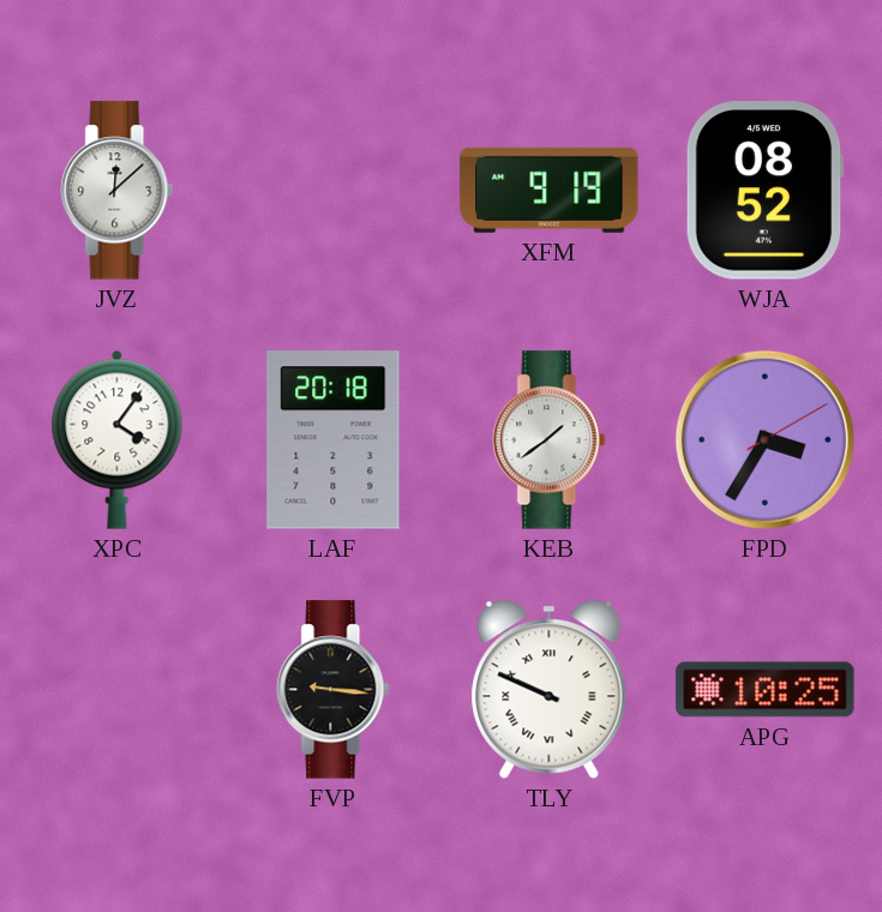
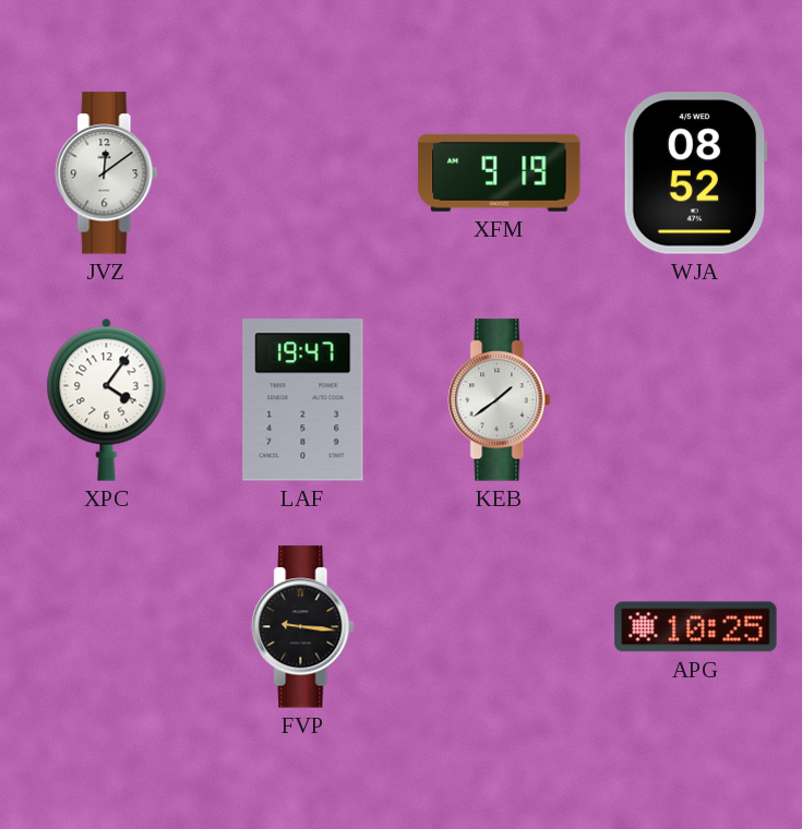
JVZ: 12:08 -> 12:09
LAF: 20:18 -> 19:47
FPD: 3:35 -> none
TLY: 9:49 -> none
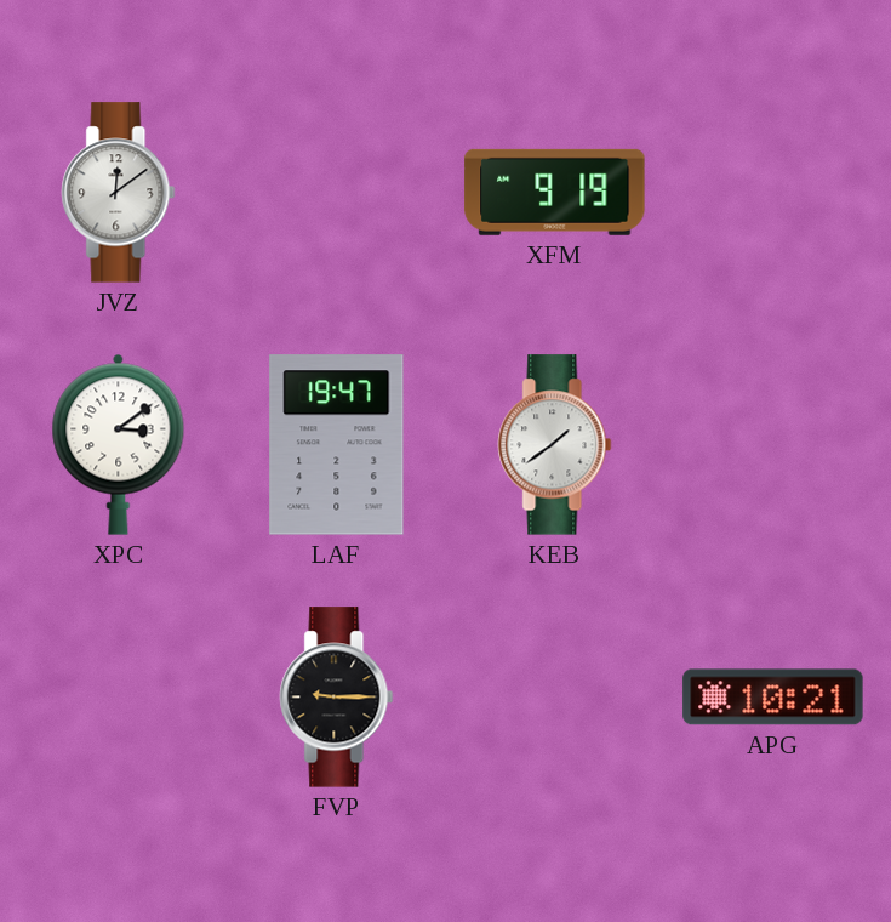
WJA: 08:52 -> none
XPC: 4:06 -> 3:09
FVP: 9:16 -> 9:15
APG: 10:25 -> 10:21
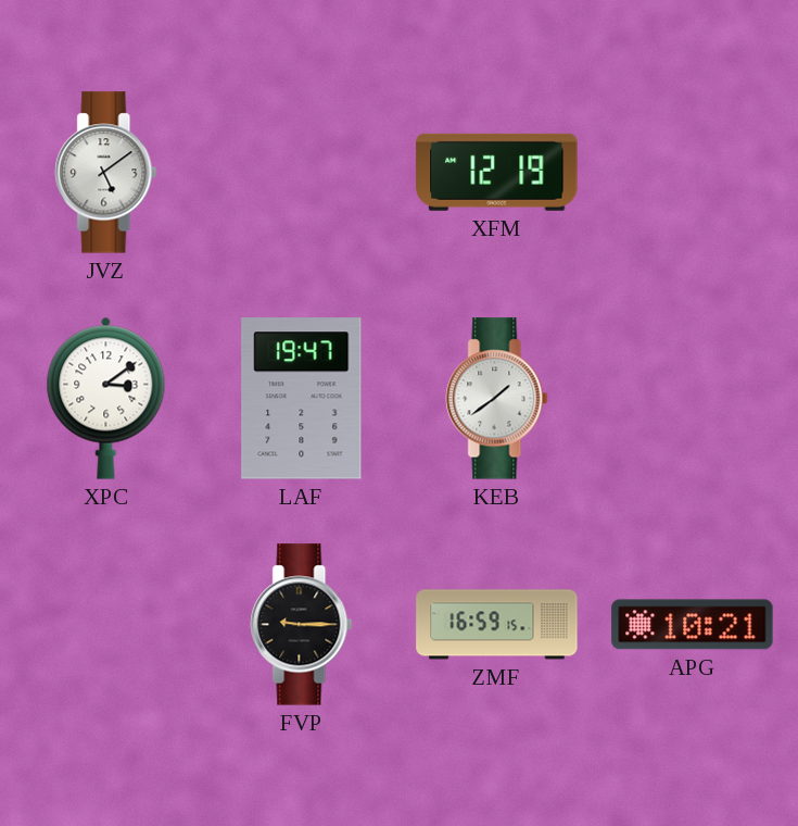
JVZ: 12:09 -> 5:09
XFM: 9:19 -> 12:19
ZMF: none -> 16:59
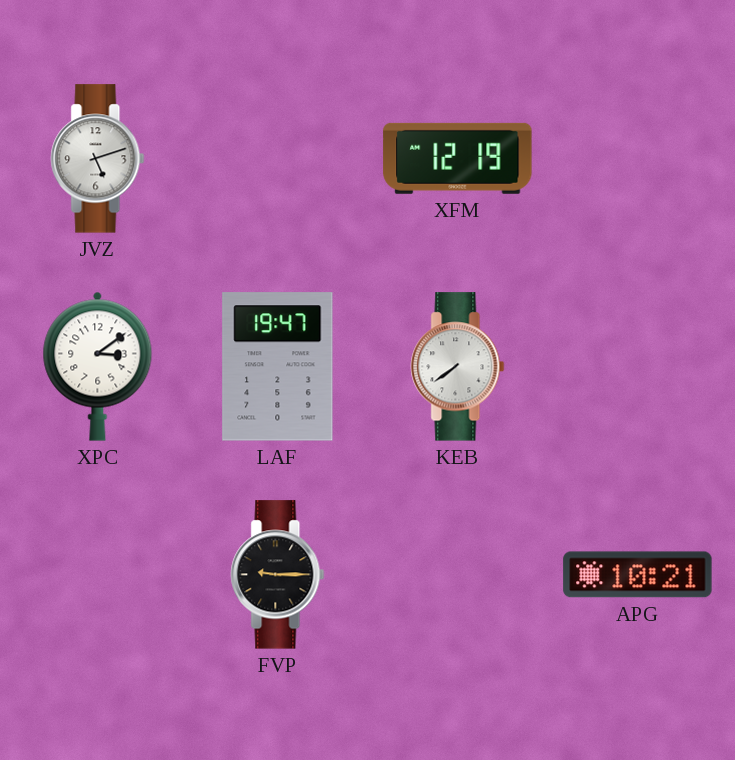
JVZ: 5:09 -> 5:12
KEB: 1:39 -> 7:39
ZMF: 16:59 -> none
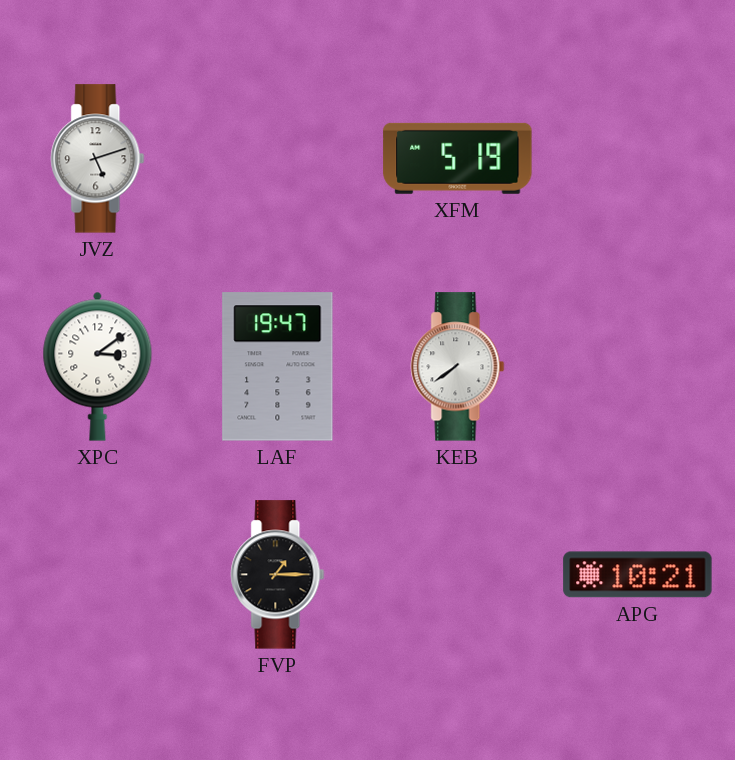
XFM: 12:19 -> 5:19
FVP: 9:15 -> 1:15
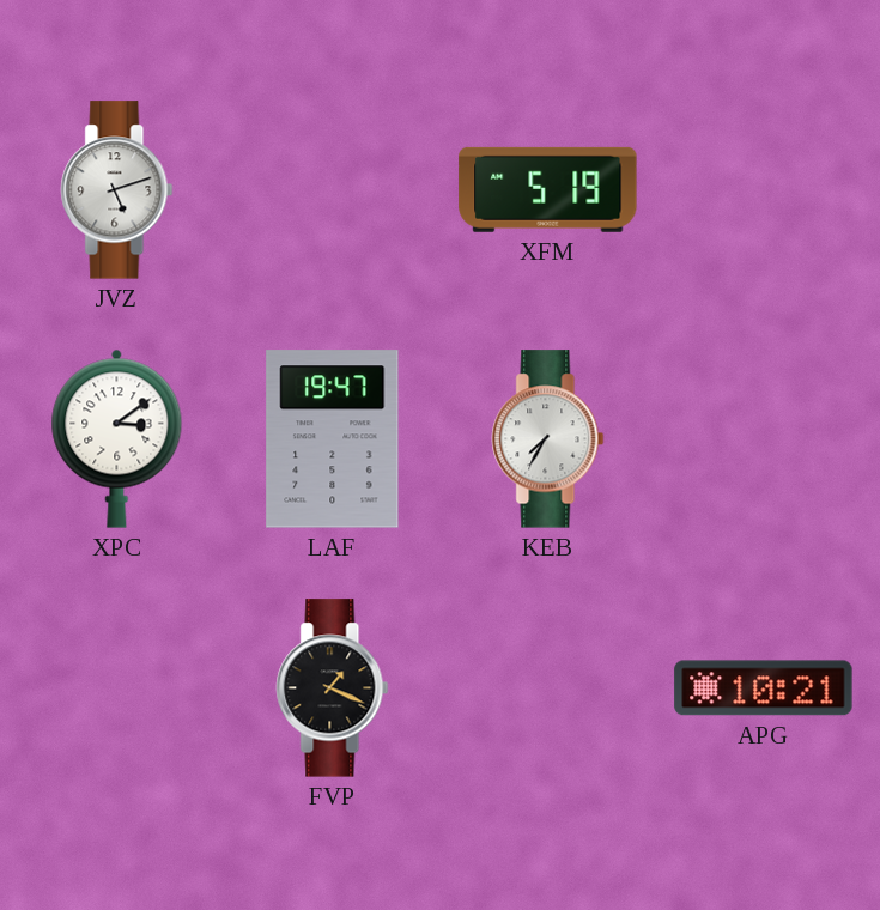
KEB: 7:39 -> 7:35
FVP: 1:15 -> 1:19
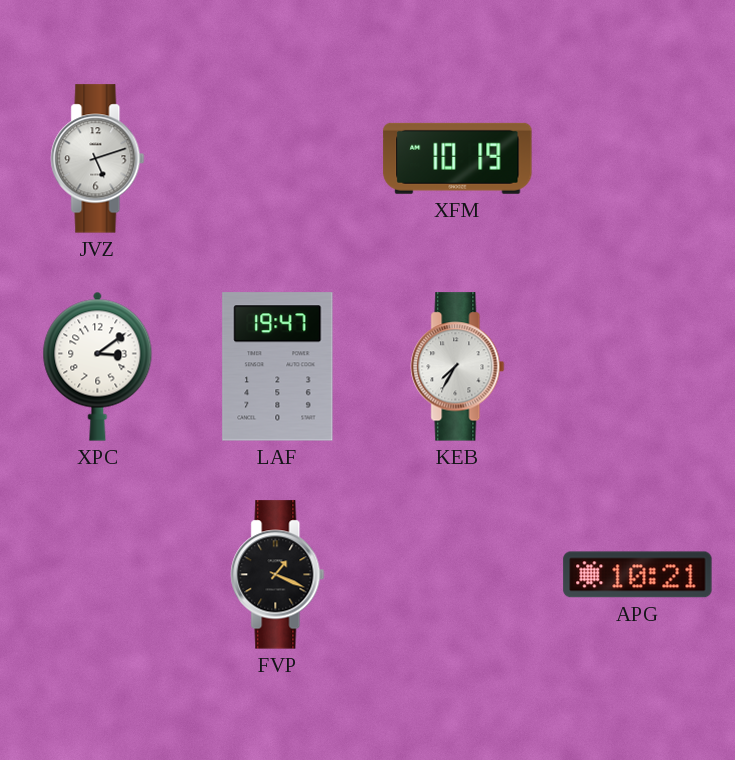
XFM: 5:19 -> 10:19
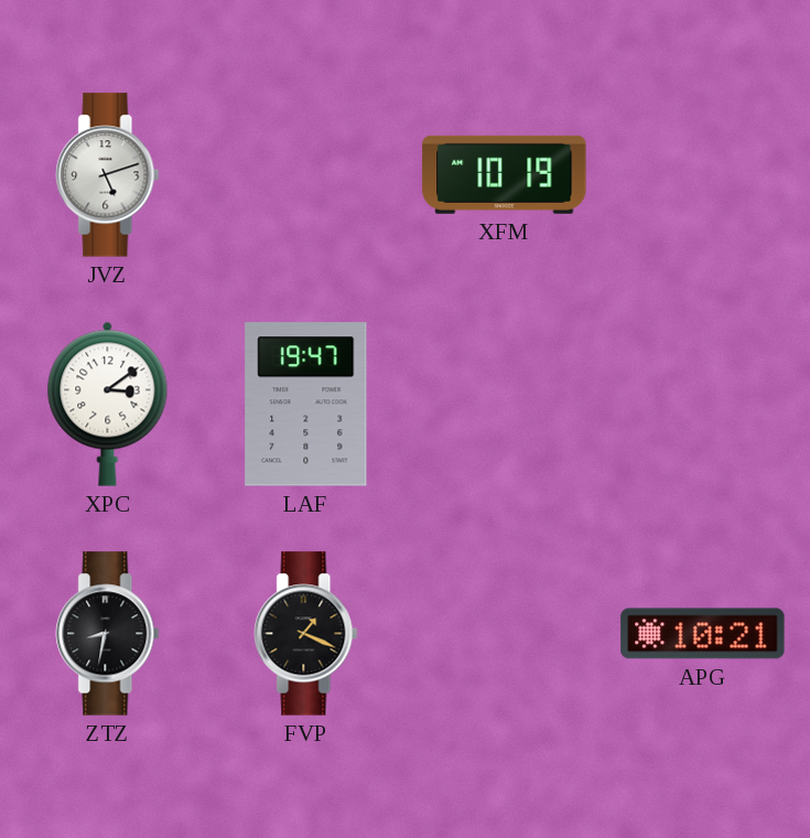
KEB: 7:35 -> none
ZTZ: none -> 8:32
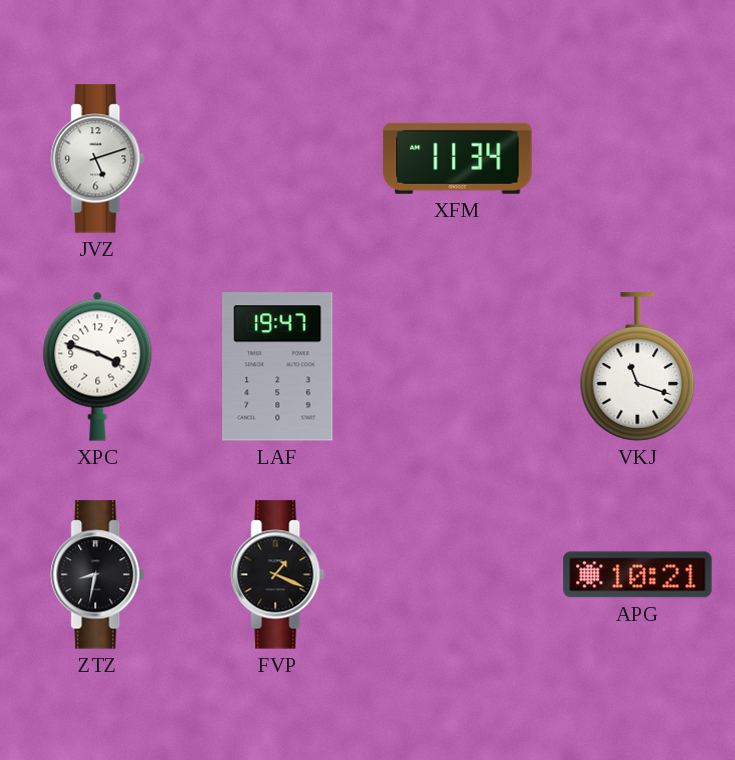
XFM: 10:19 -> 11:34
XPC: 3:09 -> 3:48
VKJ: none -> 11:18
